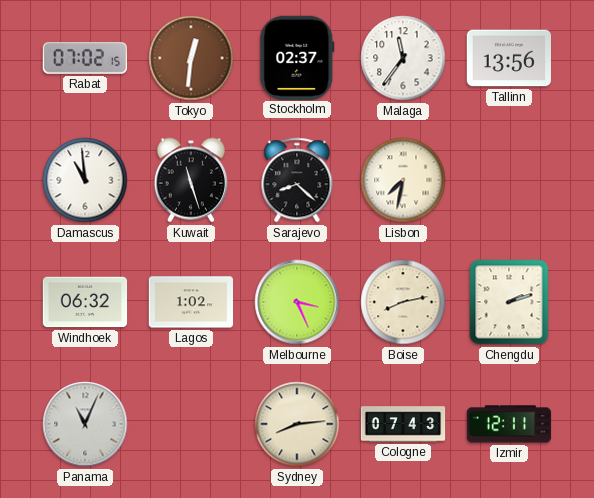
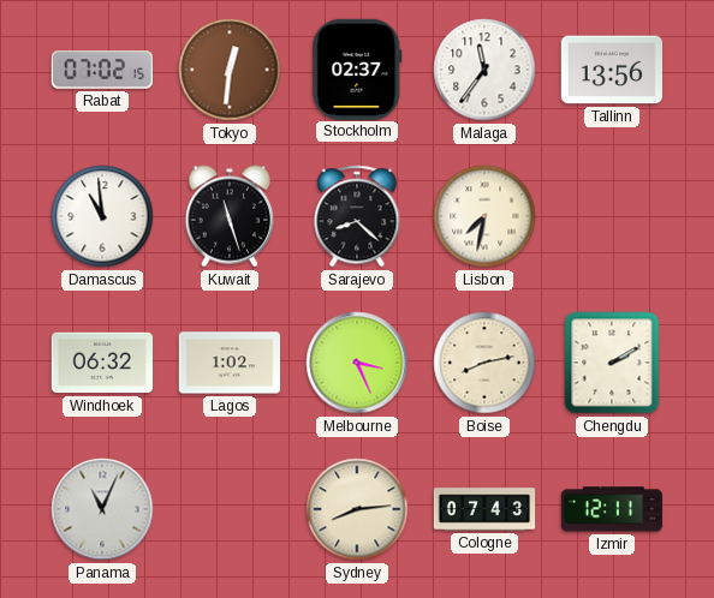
Chengdu: 2:12 -> 2:10
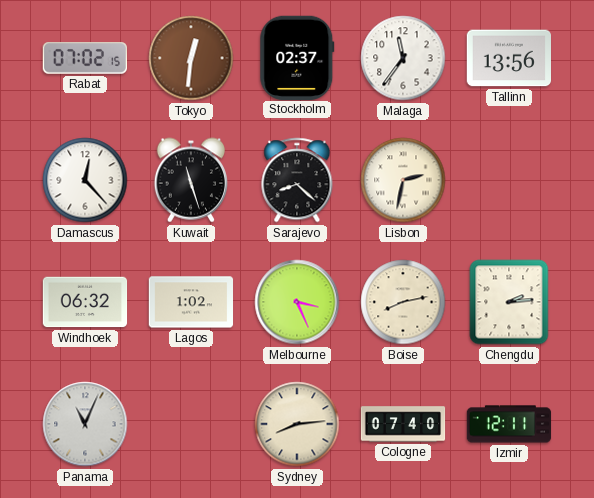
Damascus: 10:59 -> 12:23
Lisbon: 7:32 -> 2:32
Chengdu: 2:10 -> 2:14
Cologne: 07:43 -> 07:40
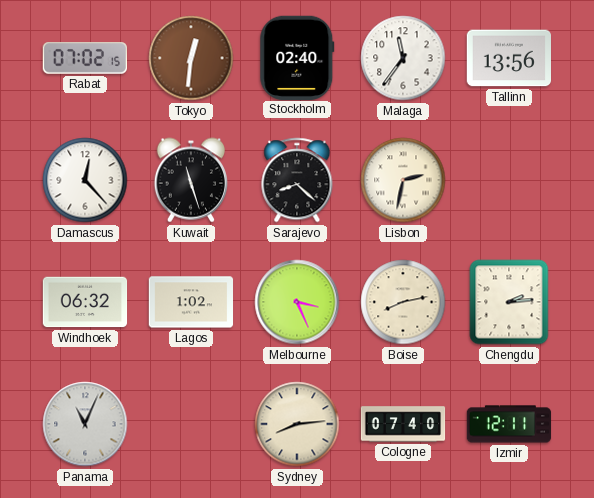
Stockholm: 02:37 -> 02:40
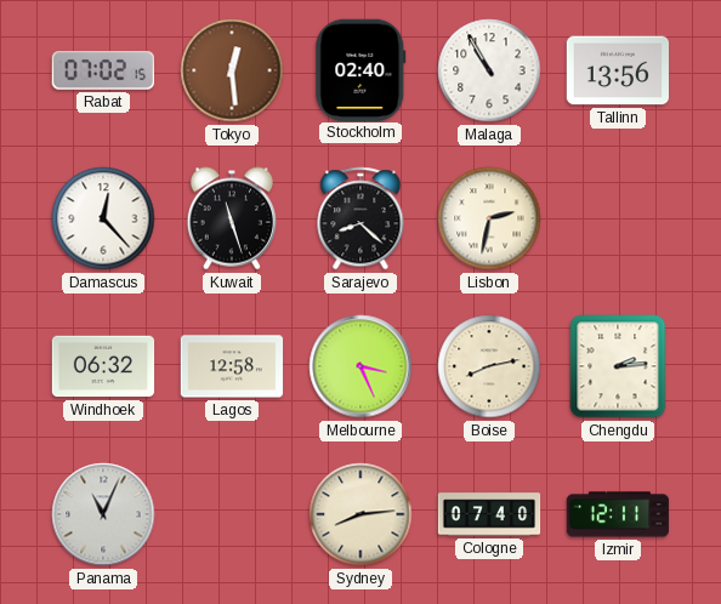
Tokyo: 12:31 -> 12:29
Malaga: 11:36 -> 10:55
Lagos: 1:02 -> 12:58
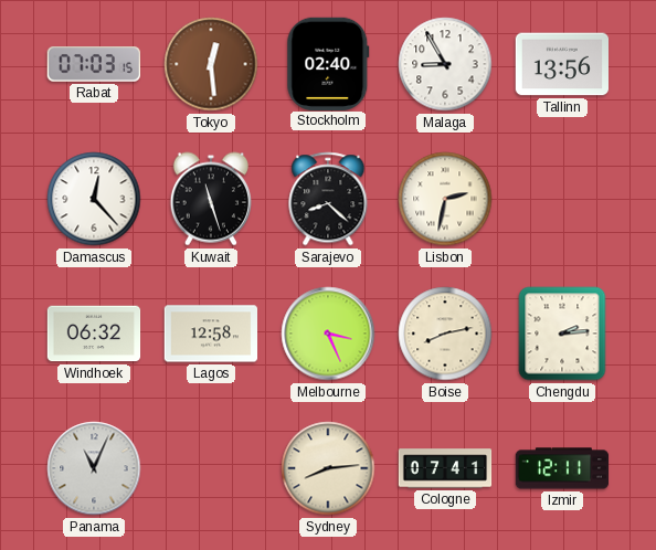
Rabat: 07:02 -> 07:03
Malaga: 10:55 -> 8:55
Cologne: 07:40 -> 07:41
